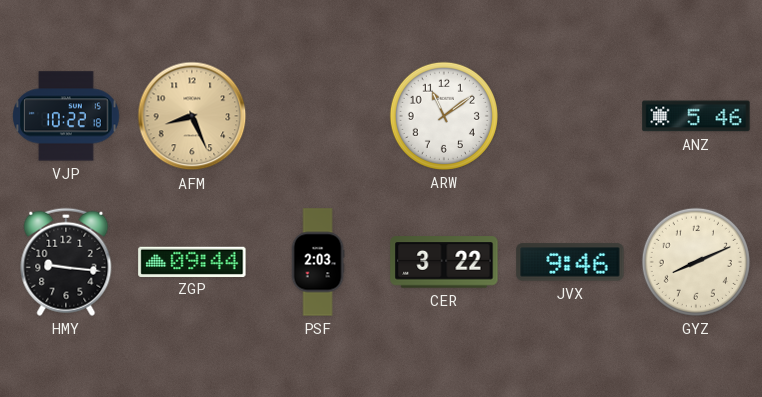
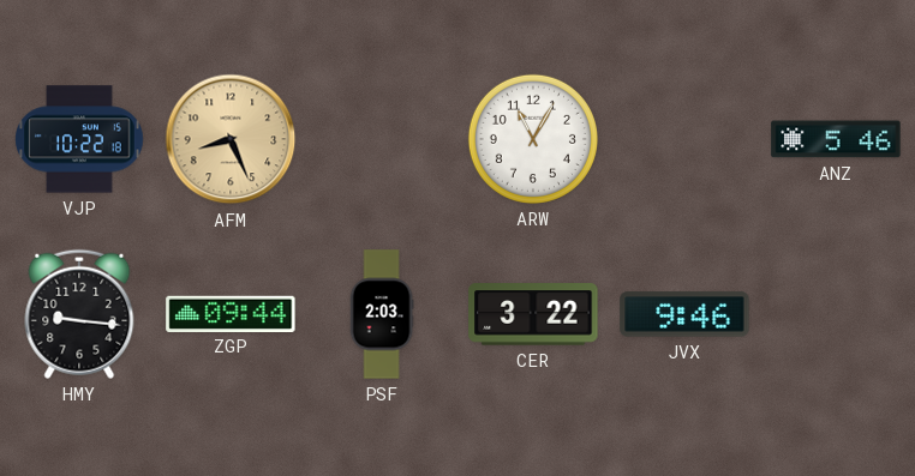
ARW: 11:09 -> 11:05
GYZ: 8:11 -> none
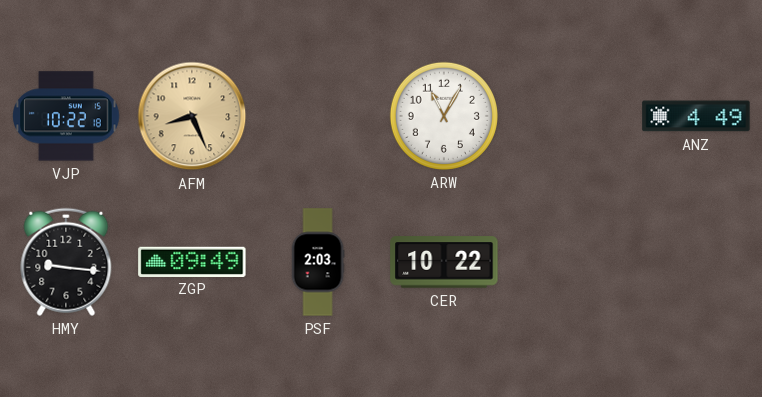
ANZ: 5:46 -> 4:49
ZGP: 09:44 -> 09:49
CER: 3:22 -> 10:22
JVX: 9:46 -> none
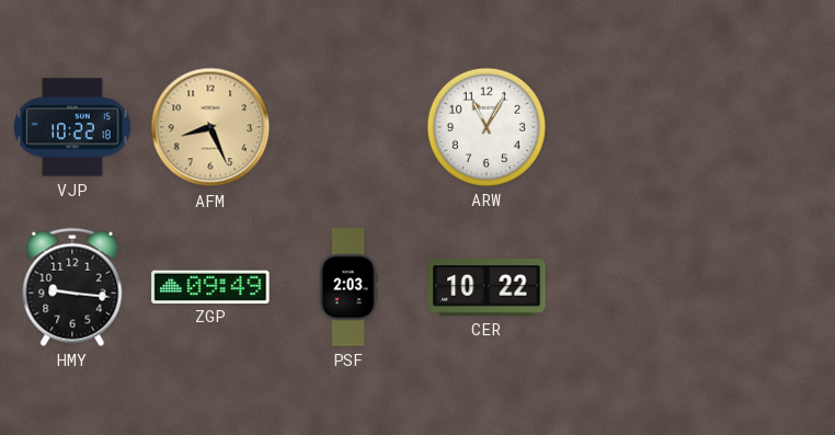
ANZ: 4:49 -> none
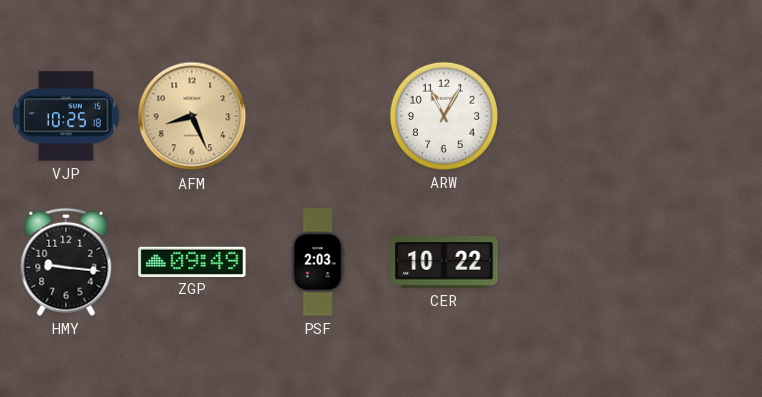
VJP: 10:22 -> 10:25
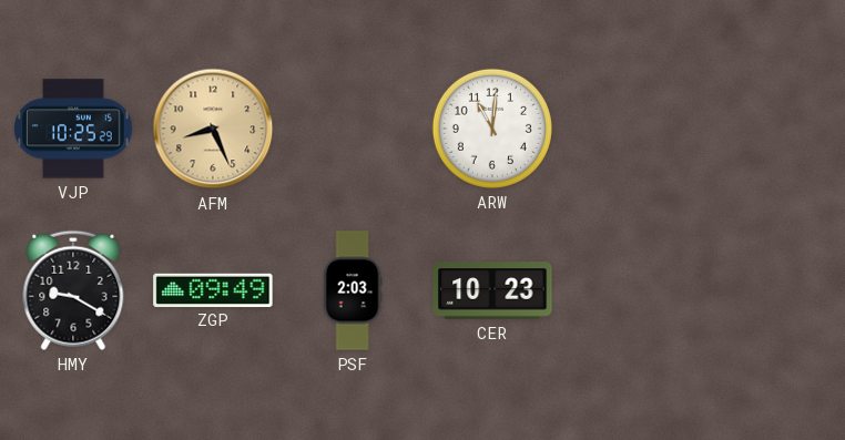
VJP: 10:25:18 -> 10:25:29
ARW: 11:05 -> 11:01
HMY: 9:16 -> 9:20
CER: 10:22 -> 10:23
